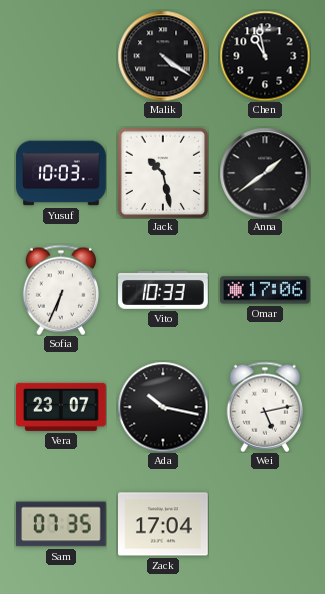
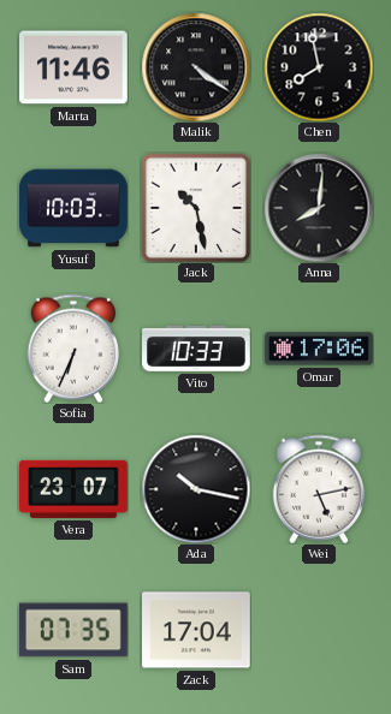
Marta: none -> 11:46
Chen: 10:58 -> 7:58
Anna: 1:39 -> 8:01
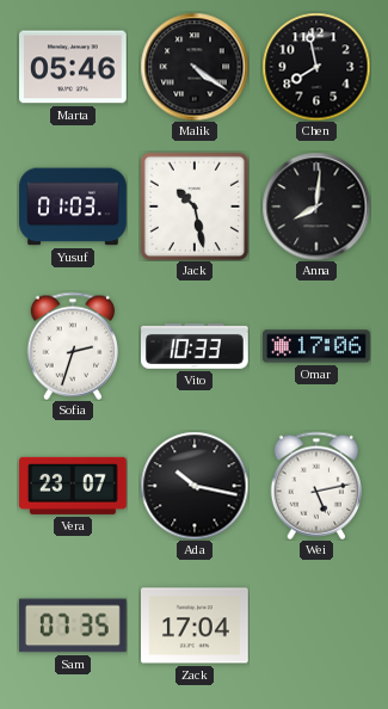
Marta: 11:46 -> 05:46
Yusuf: 10:03 -> 01:03
Sofia: 6:34 -> 2:33
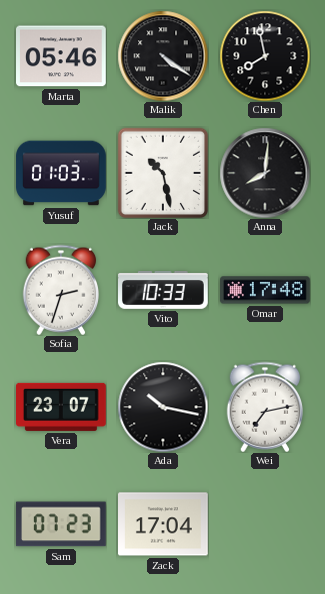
Omar: 17:06 -> 17:48
Wei: 5:13 -> 7:13
Sam: 07:35 -> 07:23
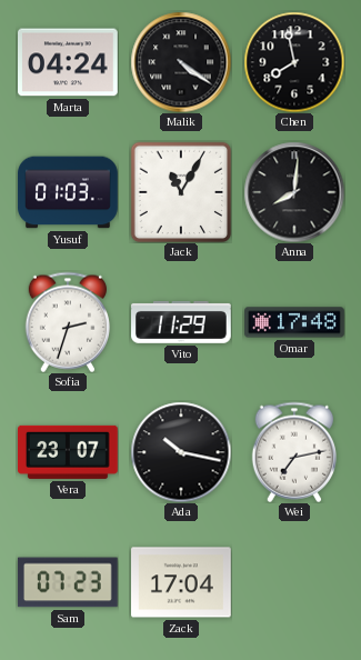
Marta: 05:46 -> 04:24
Jack: 10:28 -> 11:05
Vito: 10:33 -> 11:29
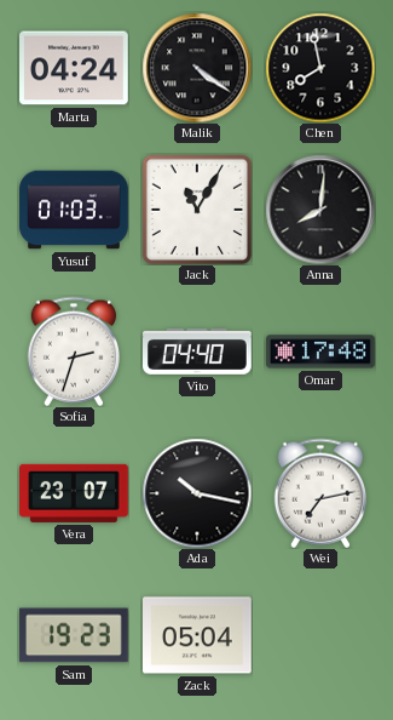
Vito: 11:29 -> 04:40
Sam: 07:23 -> 19:23
Zack: 17:04 -> 05:04
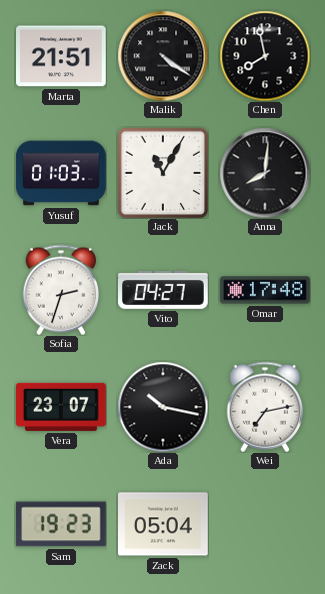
Marta: 04:24 -> 21:51
Vito: 04:40 -> 04:27
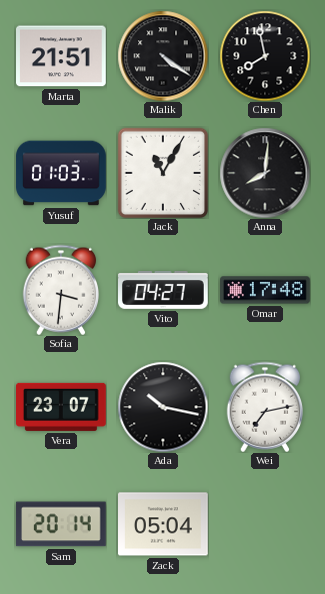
Sofia: 2:33 -> 3:31
Sam: 19:23 -> 20:14
